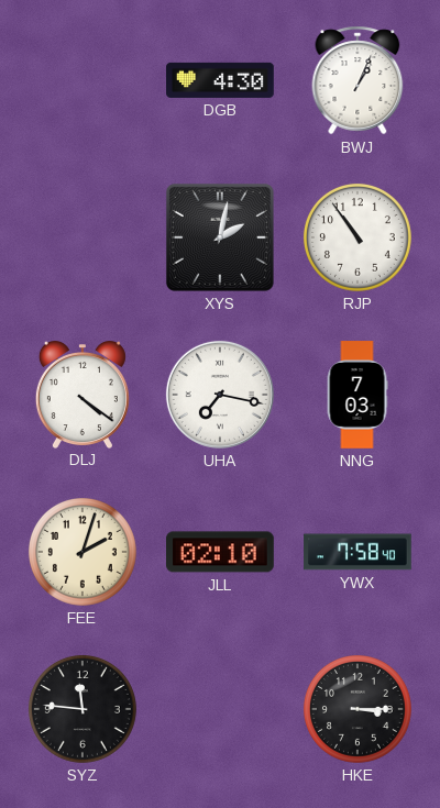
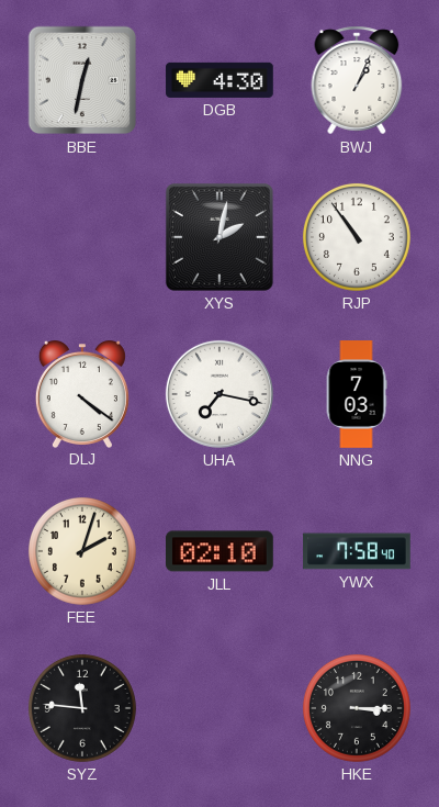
BBE: none -> 12:32
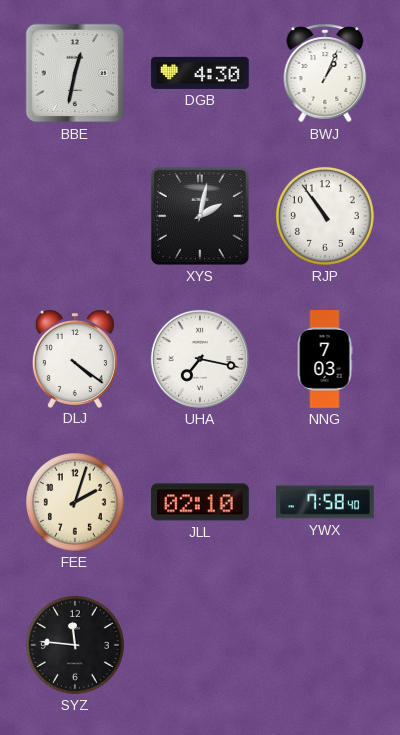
HKE: 3:15 -> none
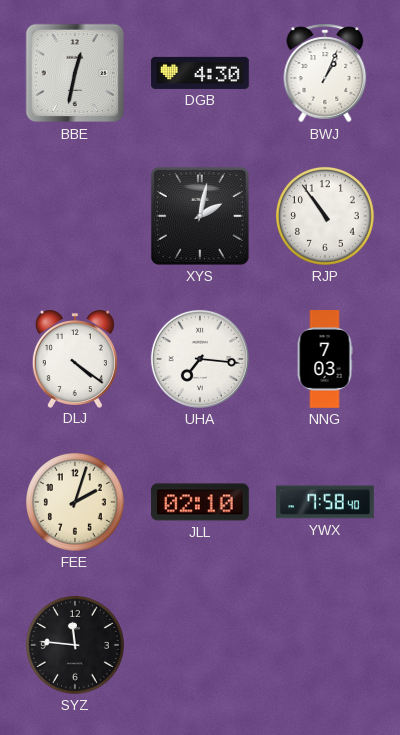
UHA: 7:17 -> 7:16
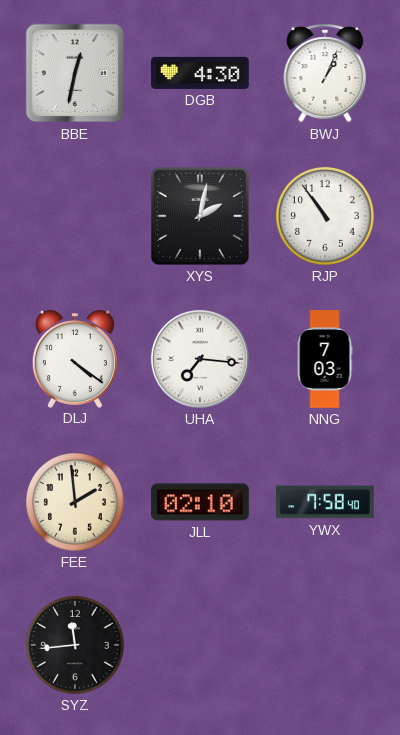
FEE: 2:03 -> 1:59
SYZ: 11:46 -> 11:44
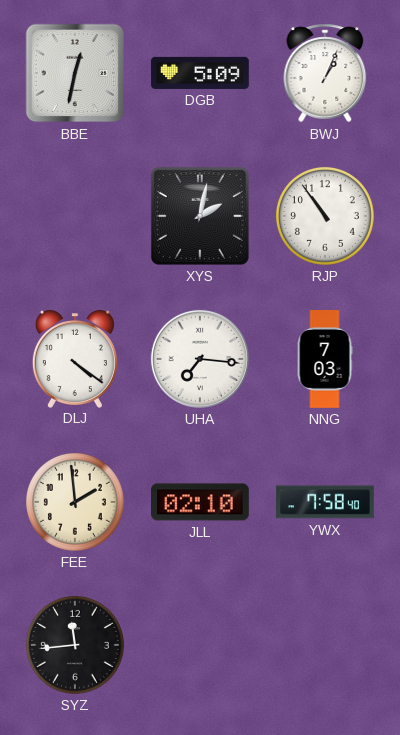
DGB: 4:30 -> 5:09
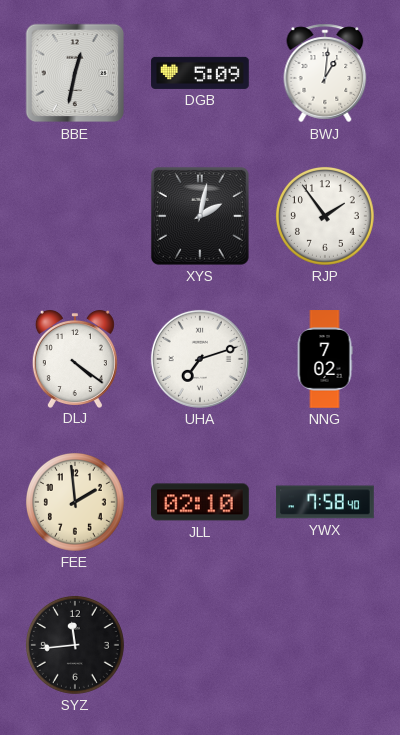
BWJ: 1:04 -> 1:01
RJP: 10:54 -> 1:54
UHA: 7:16 -> 7:12
NNG: 7:03 -> 7:02
